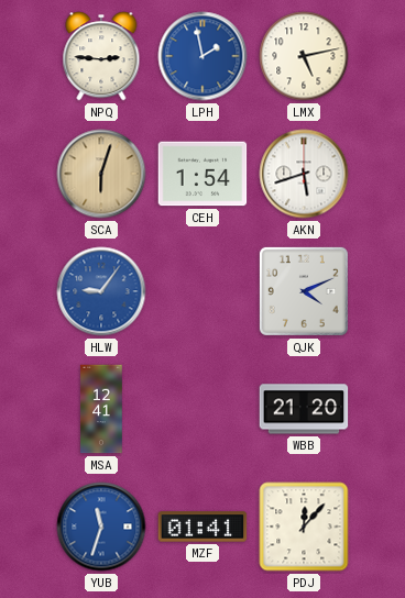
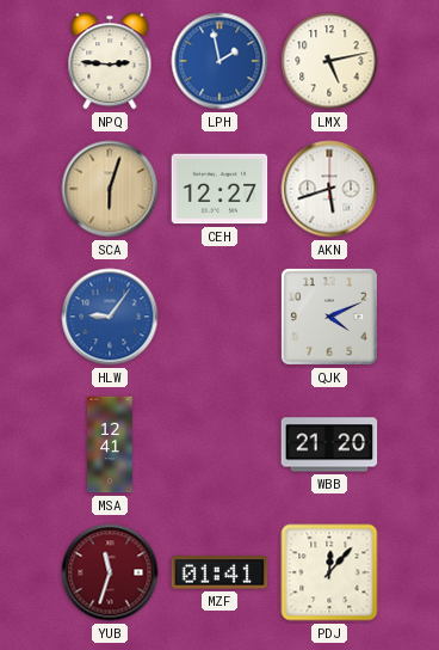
CEH: 1:54 -> 12:27
YUB dial: blue -> burgundy
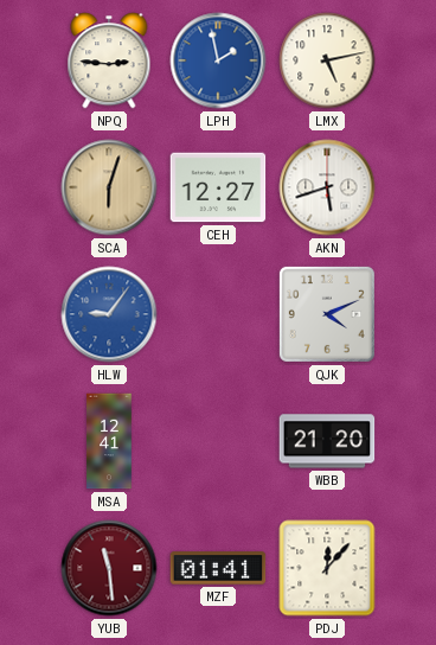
YUB: 11:33 -> 11:29
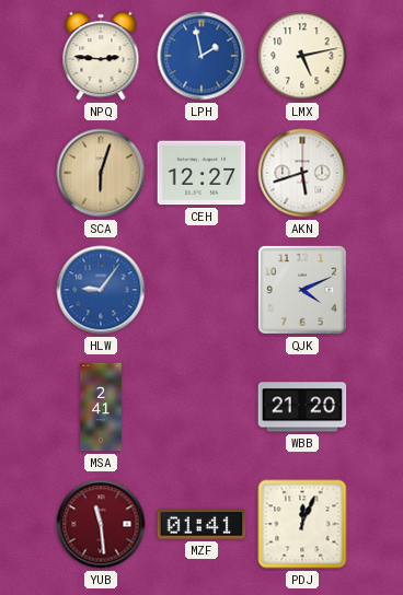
MSA: 12:41 -> 2:41
PDJ: 12:07 -> 12:04
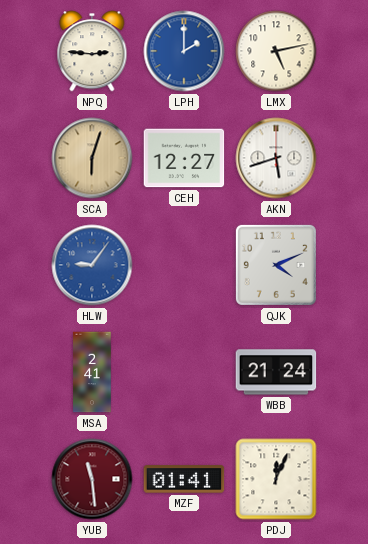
LPH: 1:58 -> 2:00
WBB: 21:20 -> 21:24
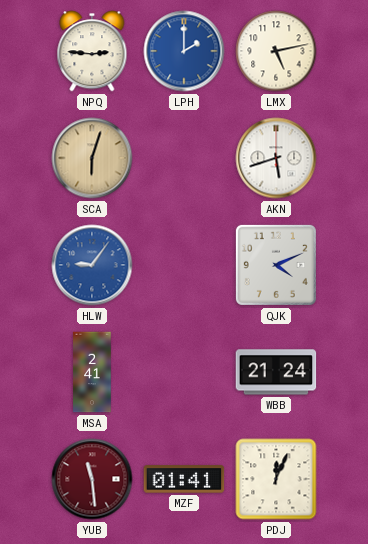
CEH: 12:27 -> none
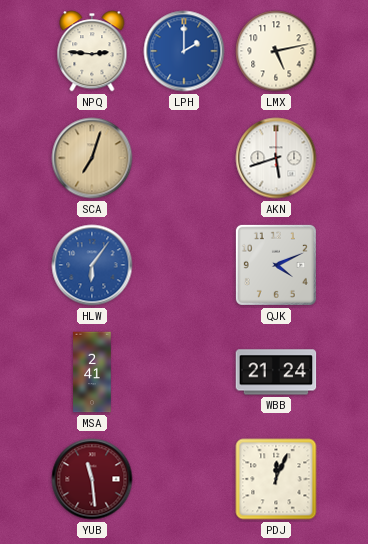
SCA: 6:03 -> 7:03
HLW: 9:06 -> 6:06
MZF: 01:41 -> none
